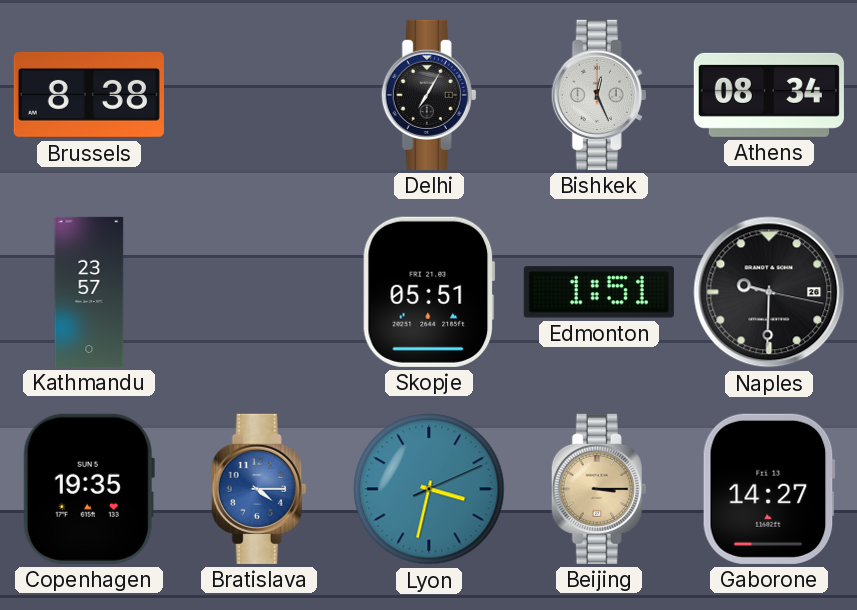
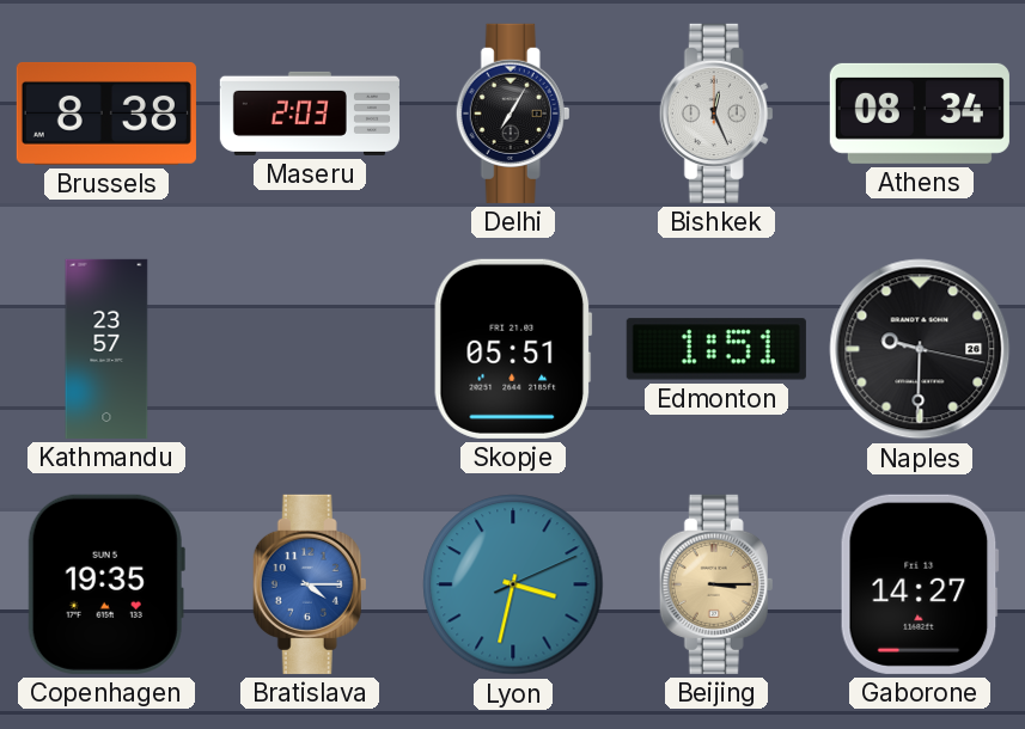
Maseru: none -> 2:03
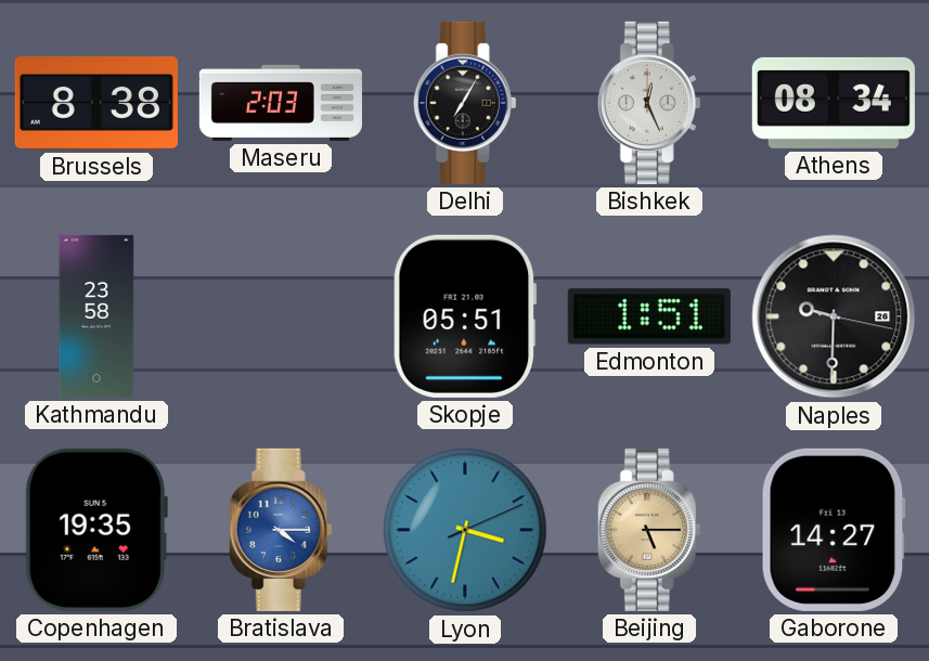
Kathmandu: 23:57 -> 23:58
Beijing: 3:15 -> 5:15
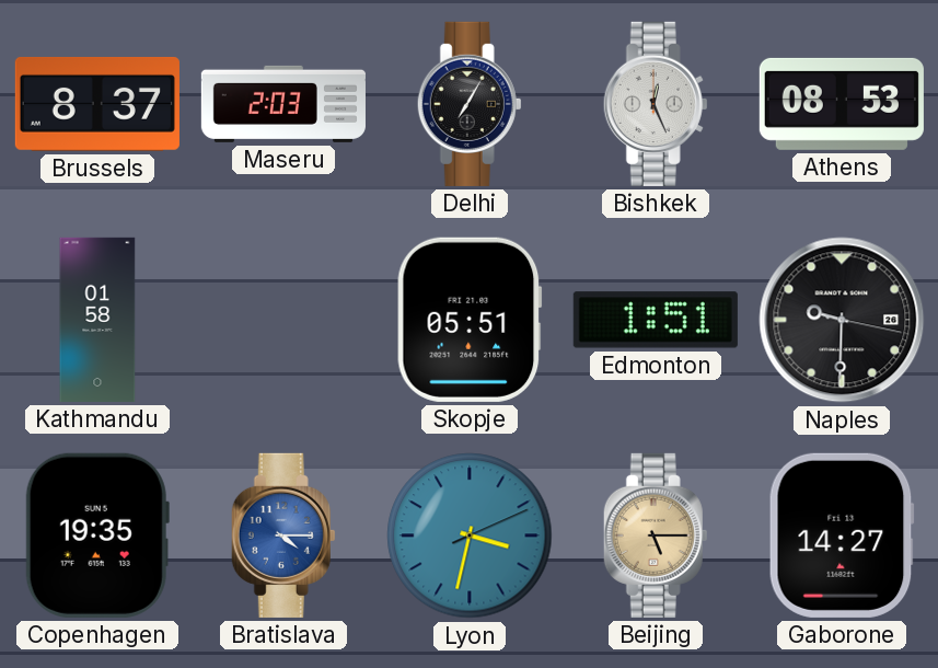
Brussels: 8:38 -> 8:37
Athens: 08:34 -> 08:53
Kathmandu: 23:58 -> 01:58
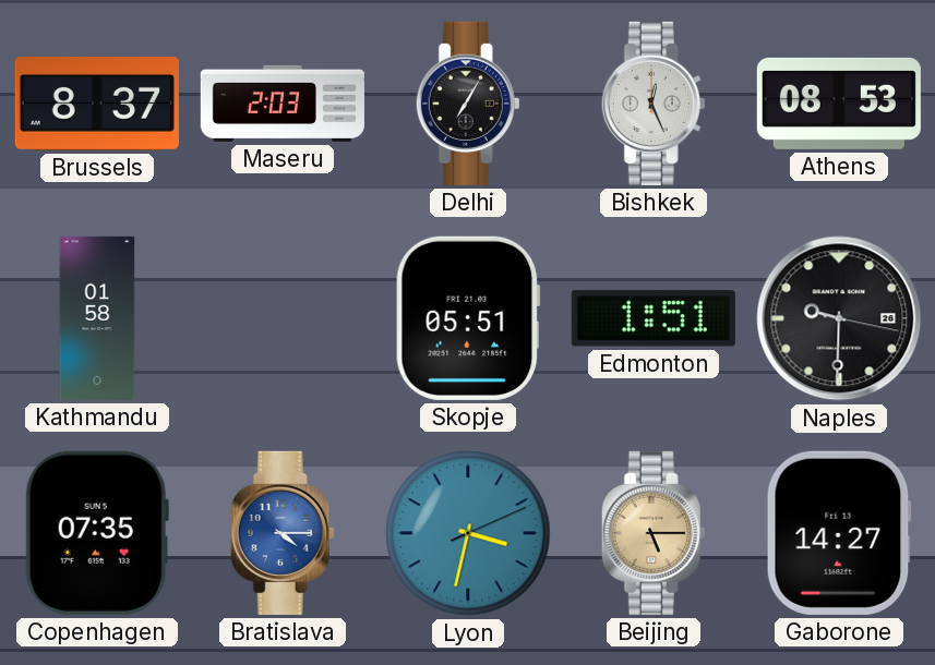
Copenhagen: 19:35 -> 07:35
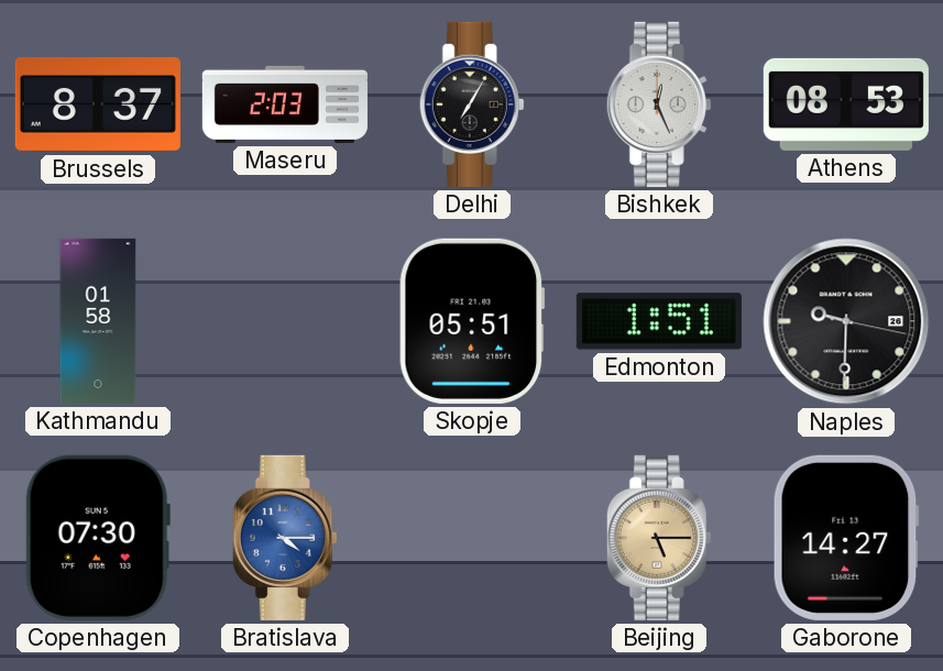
Copenhagen: 07:35 -> 07:30
Lyon: 3:32 -> none
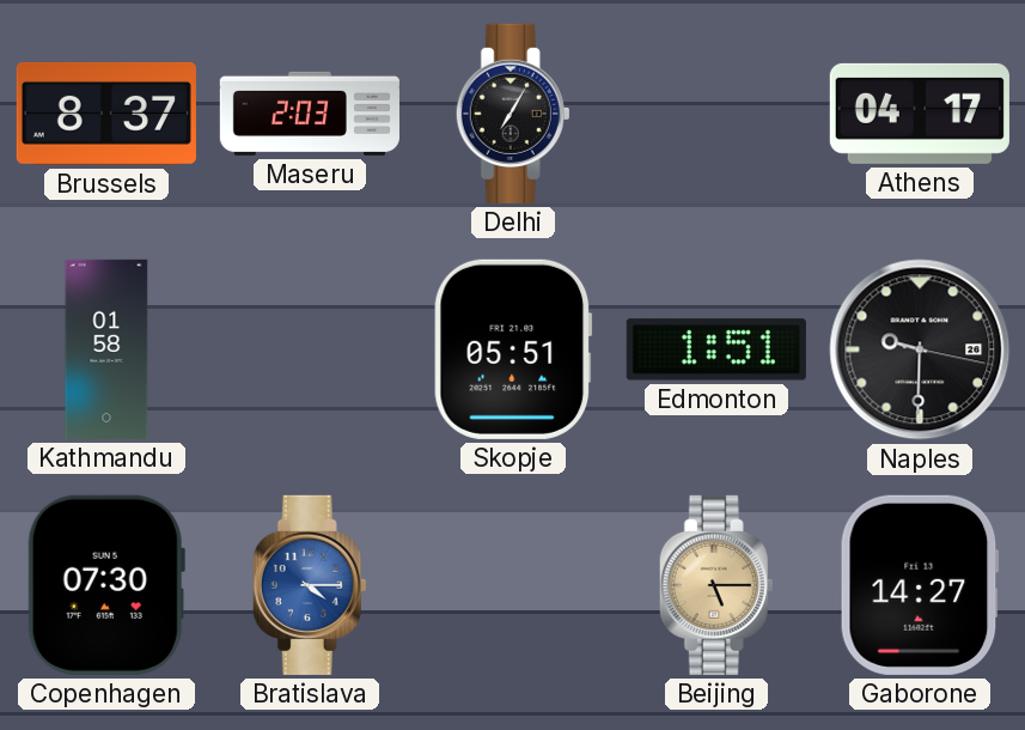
Bishkek: 12:26 -> none
Athens: 08:53 -> 04:17
